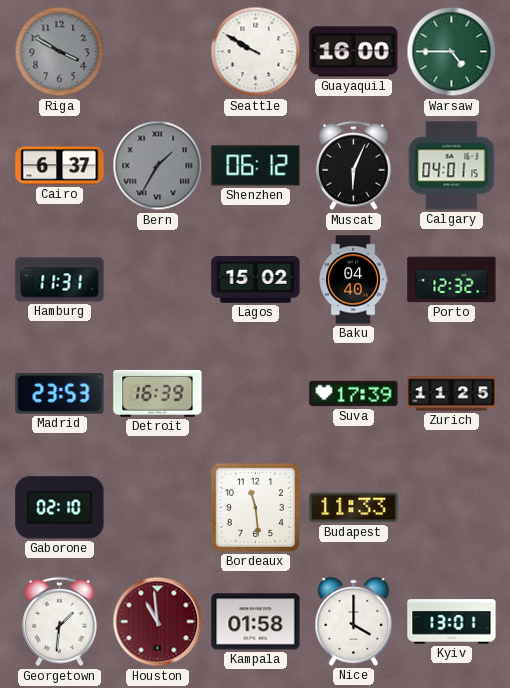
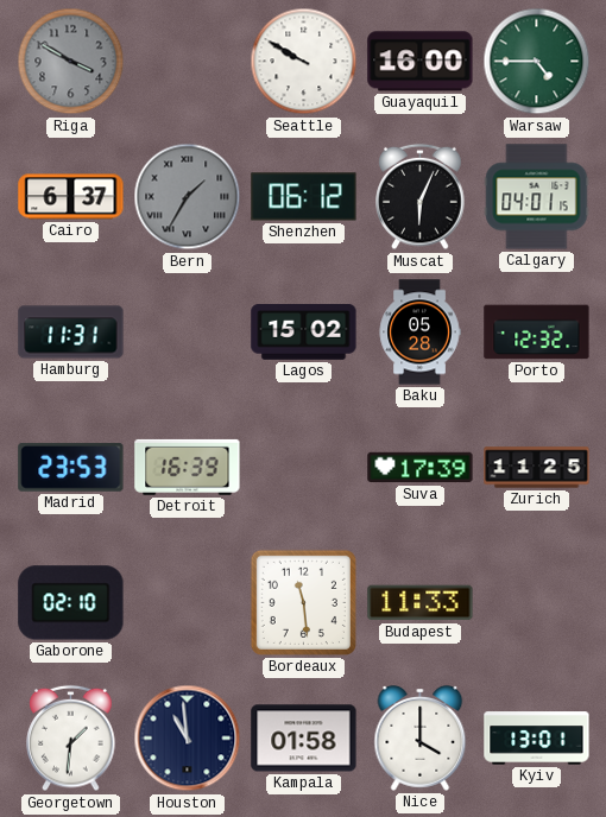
Baku: 04:40 -> 05:28
Houston dial: burgundy -> navy
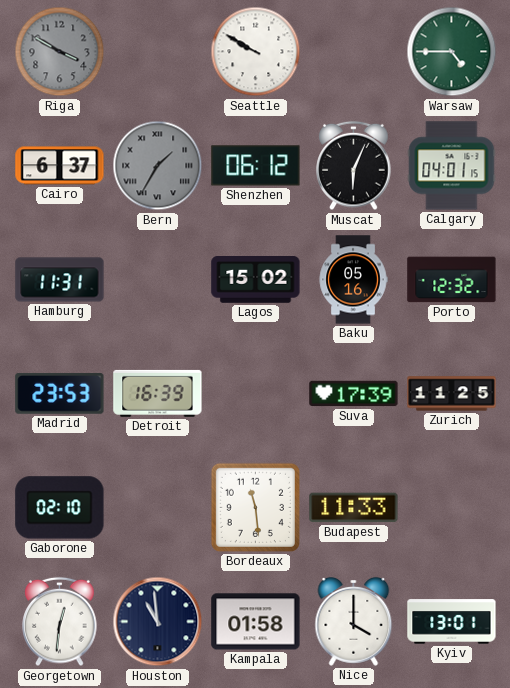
Guayaquil: 16:00 -> none
Baku: 05:28 -> 05:16
Georgetown: 1:31 -> 12:31
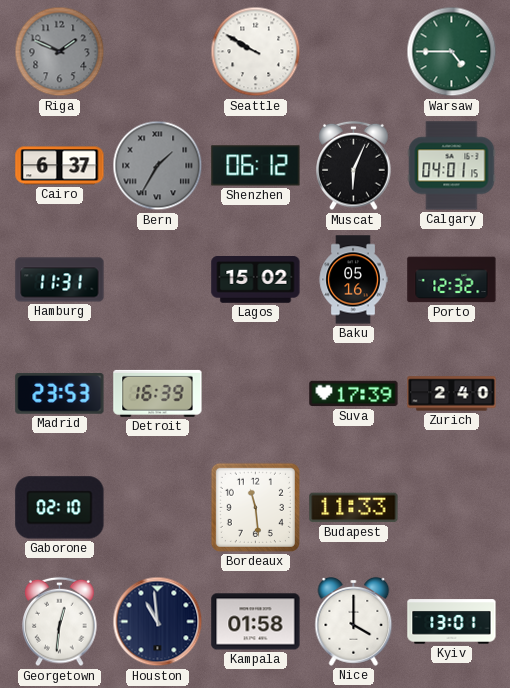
Riga: 3:50 -> 1:49
Zurich: 11:25 -> 2:40
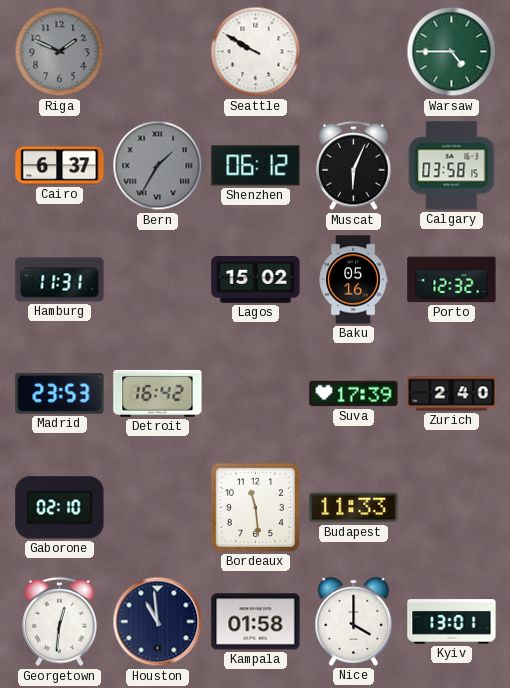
Calgary: 04:01 -> 03:58
Detroit: 16:39 -> 16:42
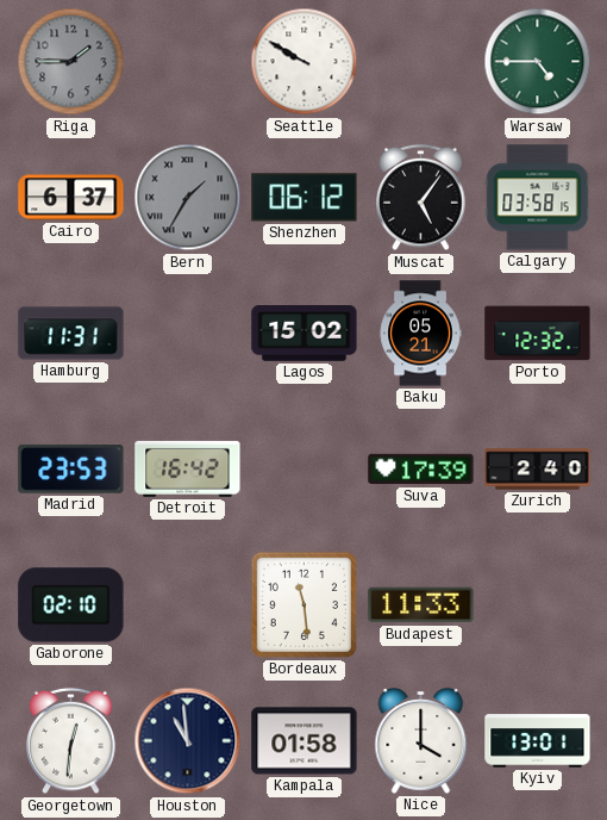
Riga: 1:49 -> 1:45
Muscat: 6:04 -> 5:06
Baku: 05:16 -> 05:21
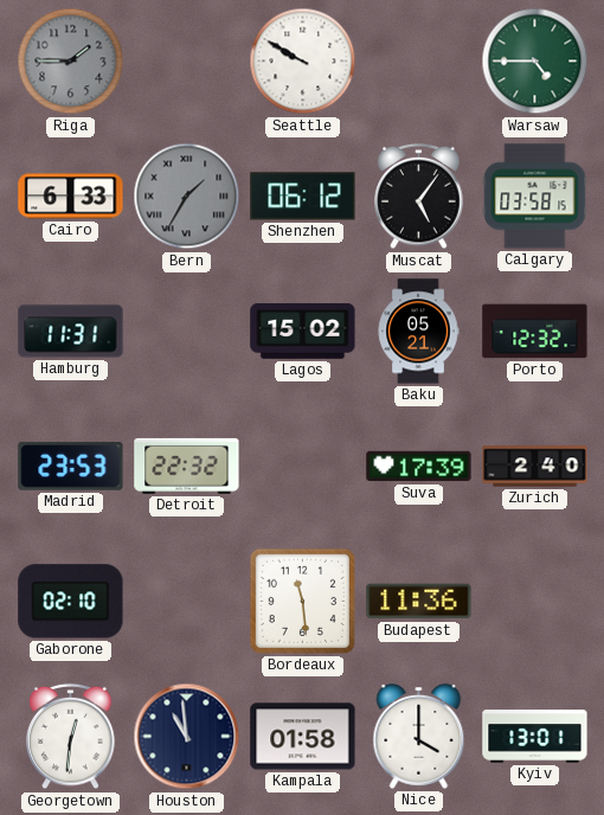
Cairo: 6:37 -> 6:33
Detroit: 16:42 -> 22:32
Budapest: 11:33 -> 11:36
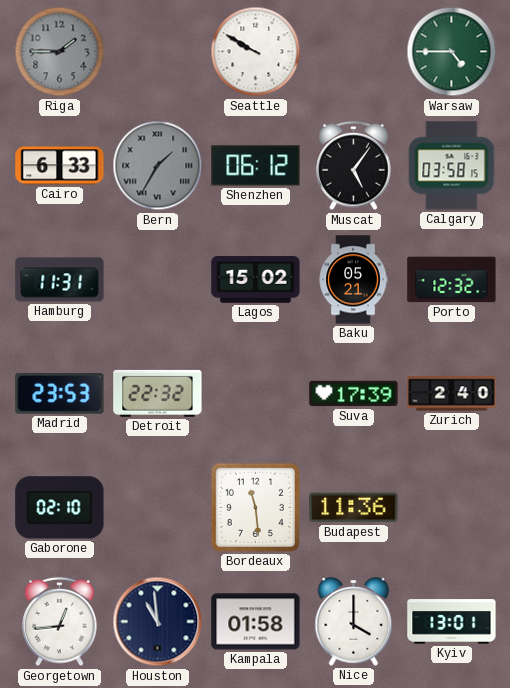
Georgetown: 12:31 -> 12:44
